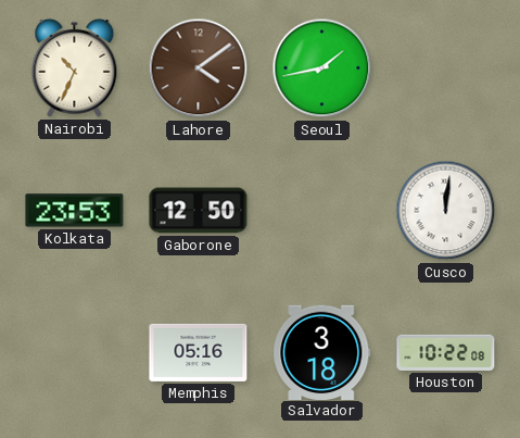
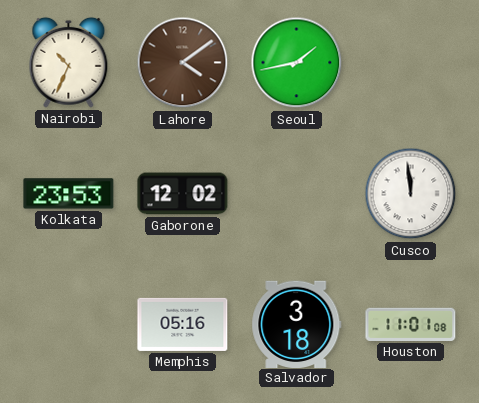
Gaborone: 12:50 -> 12:02
Cusco: 12:01 -> 11:59
Houston: 10:22 -> 11:01
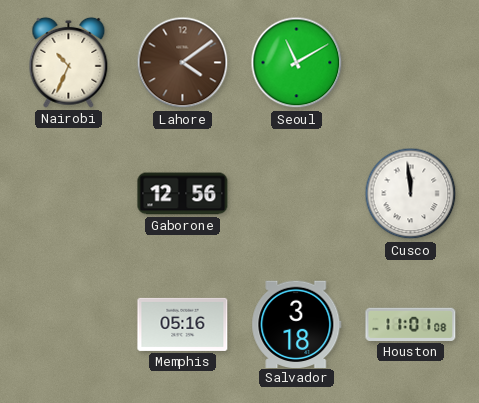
Seoul: 1:43 -> 11:10
Kolkata: 23:53 -> none
Gaborone: 12:02 -> 12:56
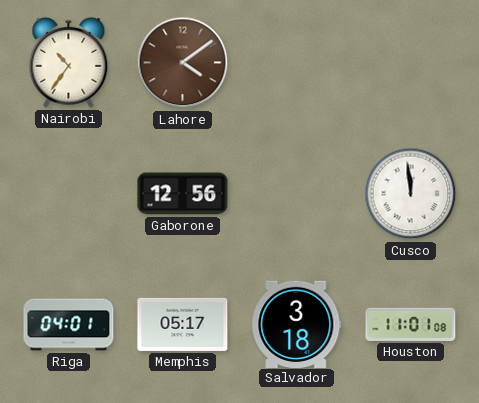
Nairobi: 10:34 -> 10:36
Seoul: 11:10 -> none
Riga: none -> 04:01
Memphis: 05:16 -> 05:17
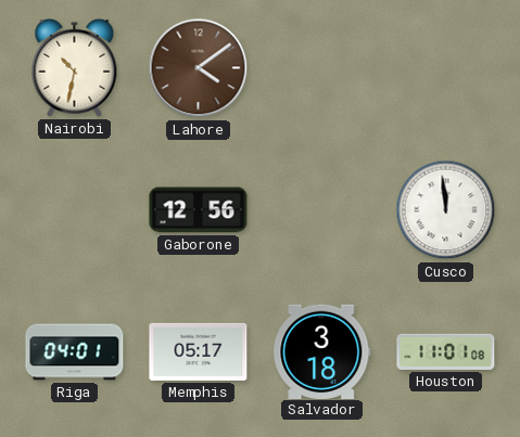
Nairobi: 10:36 -> 10:32
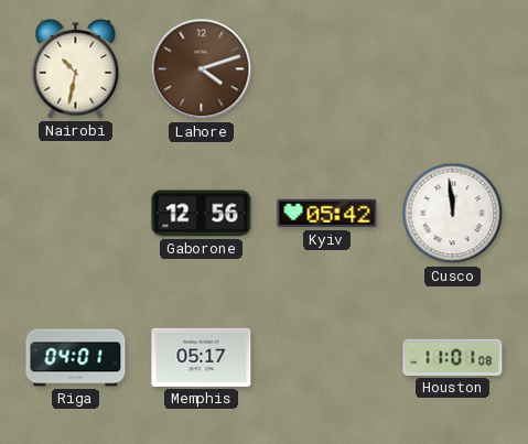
Lahore: 4:09 -> 4:12
Kyiv: none -> 05:42
Salvador: 3:18 -> none
